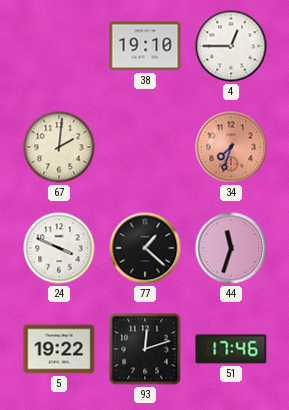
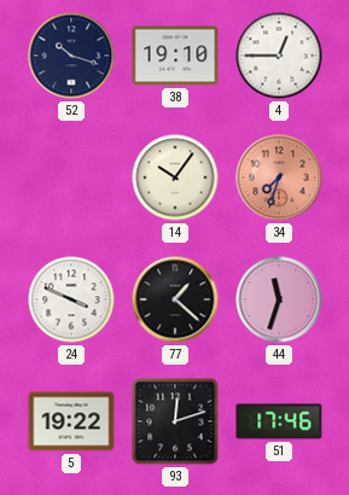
52: none -> 10:18
67: 2:01 -> none
14: none -> 10:06
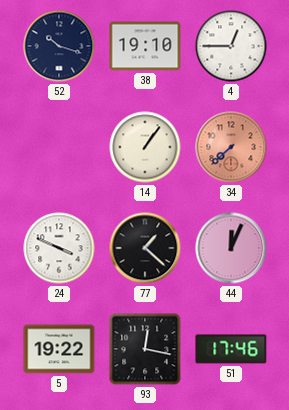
14: 10:06 -> 1:06
34: 7:33 -> 7:38
44: 11:33 -> 12:04
93: 12:12 -> 12:17
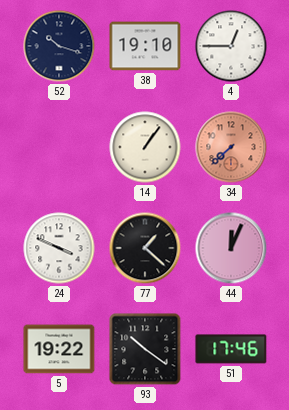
93: 12:17 -> 10:21
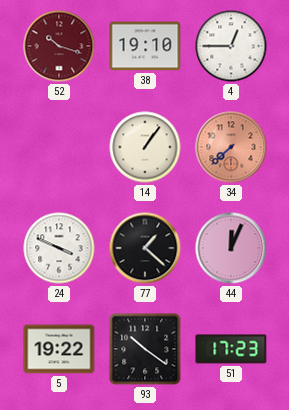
52 dial: navy -> burgundy
51: 17:46 -> 17:23
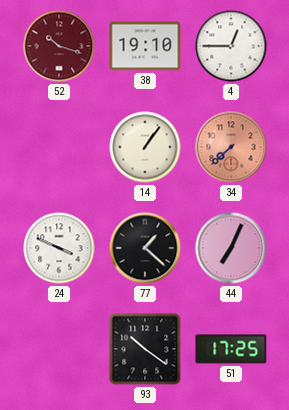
44: 12:04 -> 7:04
5: 19:22 -> none
51: 17:23 -> 17:25
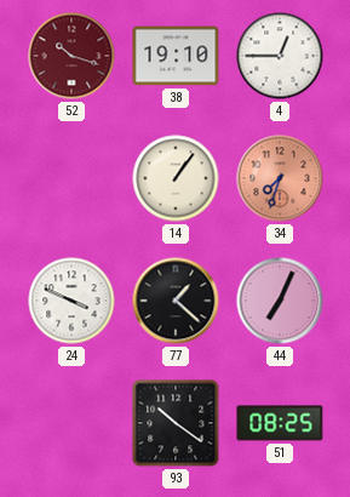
34: 7:38 -> 7:33
51: 17:25 -> 08:25
